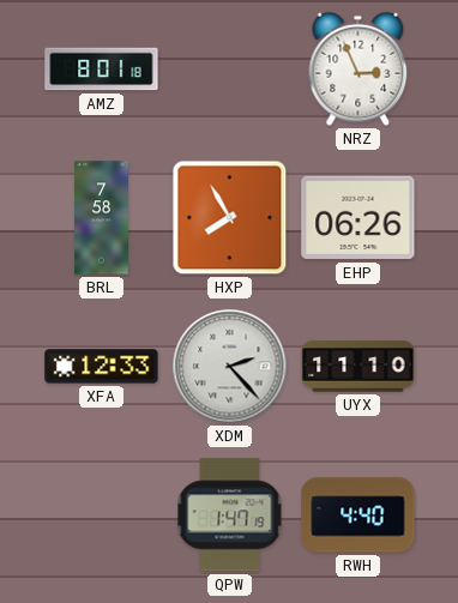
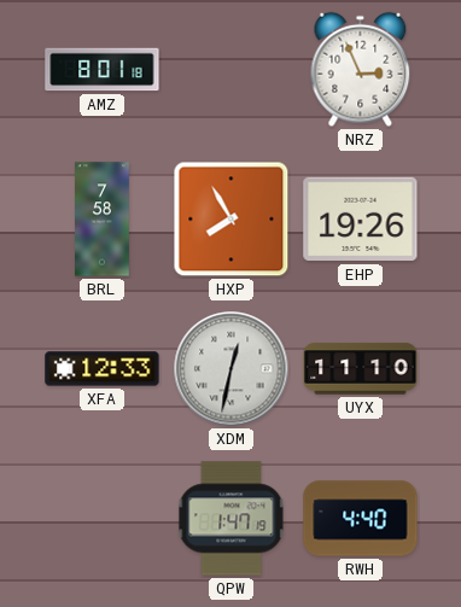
EHP: 06:26 -> 19:26
XDM: 2:23 -> 12:32
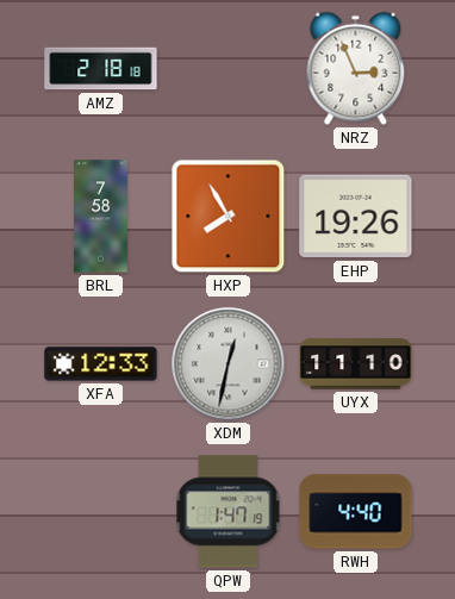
AMZ: 8:01 -> 2:18
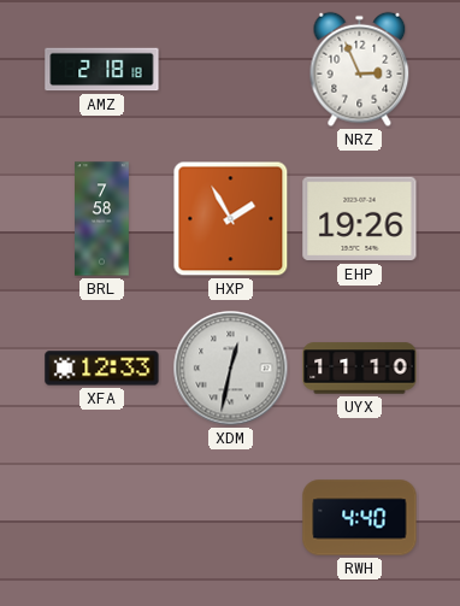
HXP: 7:55 -> 1:55
QPW: 1:47 -> none
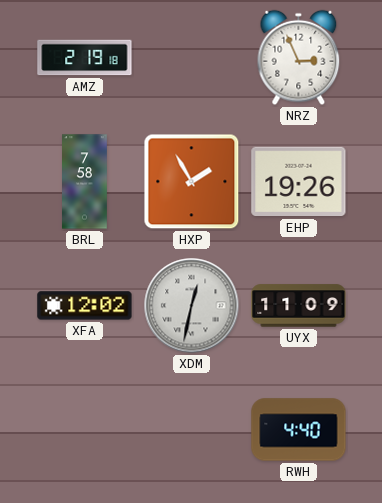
AMZ: 2:18 -> 2:19
XFA: 12:33 -> 12:02
UYX: 11:10 -> 11:09
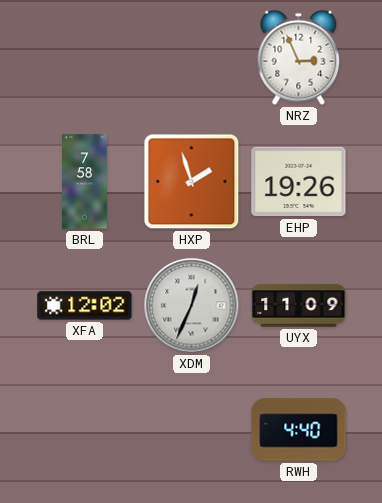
AMZ: 2:19 -> none
HXP: 1:55 -> 1:57
XDM: 12:32 -> 12:34
